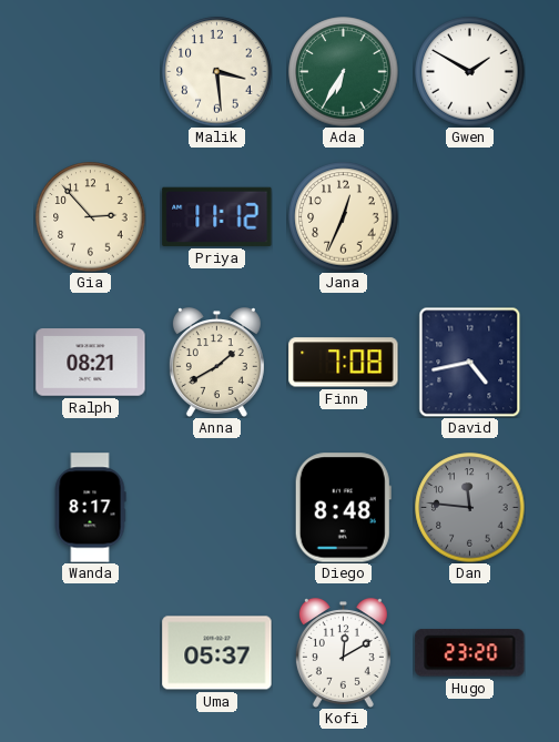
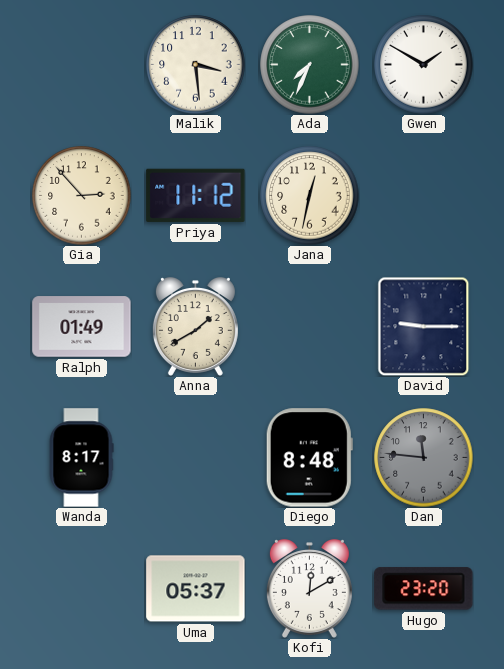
Ada: 6:35 -> 7:34
Jana: 12:34 -> 12:32
Ralph: 08:21 -> 01:49
Finn: 7:08 -> none
David: 4:43 -> 9:15
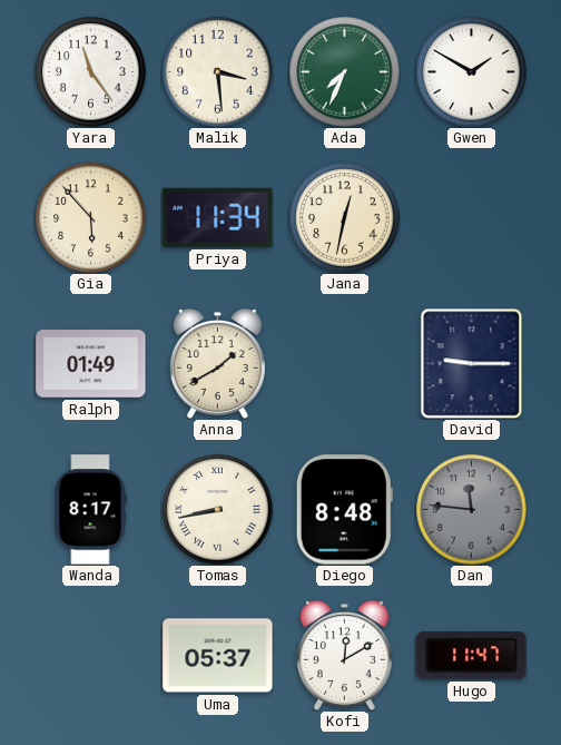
Yara: none -> 11:24
Gia: 2:53 -> 5:53
Priya: 11:12 -> 11:34
Tomas: none -> 8:43
Hugo: 23:20 -> 11:47
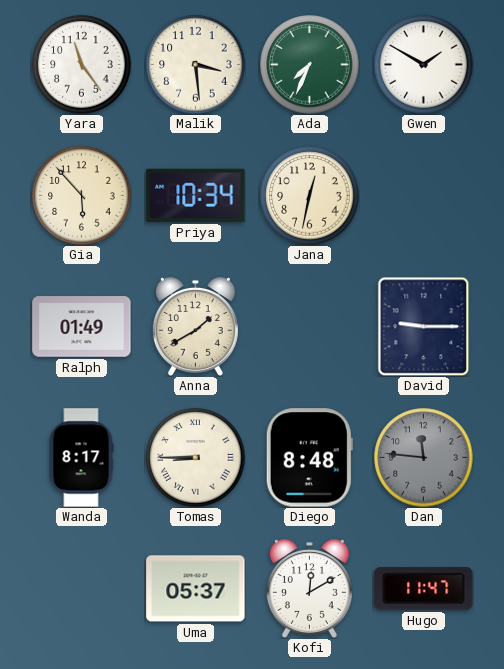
Priya: 11:34 -> 10:34
Tomas: 8:43 -> 8:45
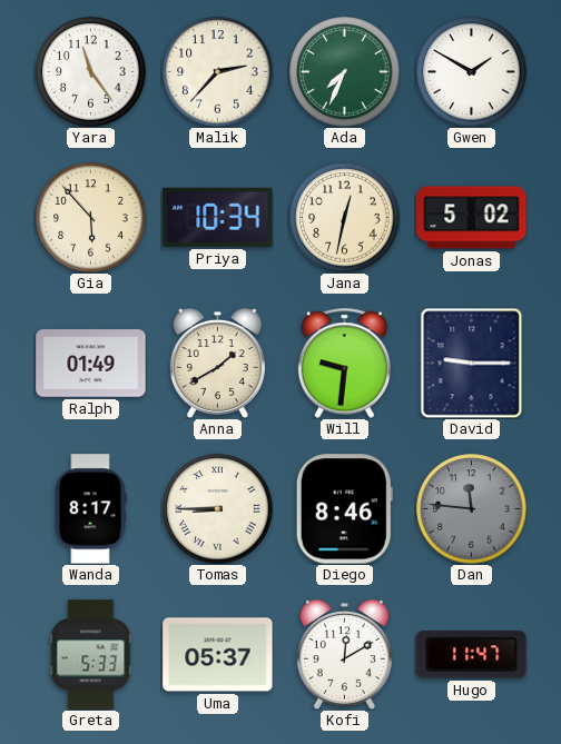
Malik: 3:29 -> 2:37
Jonas: none -> 5:02
Will: none -> 9:31
Diego: 8:48 -> 8:46
Greta: none -> 5:33
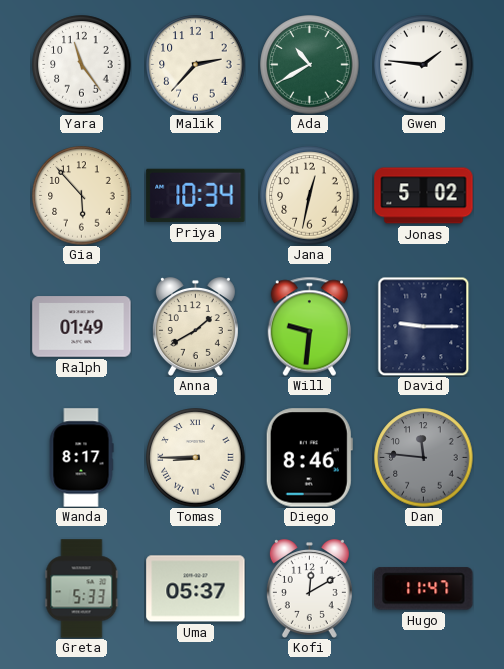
Ada: 7:34 -> 10:40
Gwen: 1:50 -> 1:46
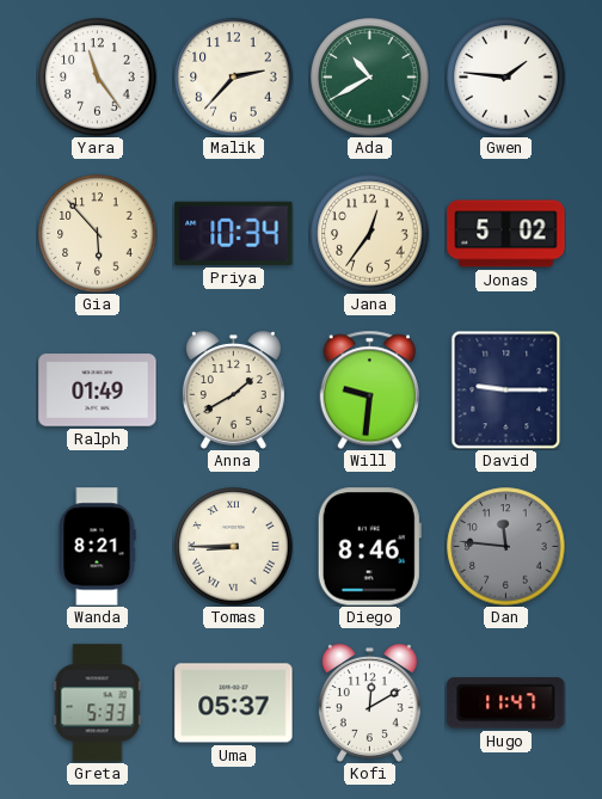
Jana: 12:32 -> 12:36
Wanda: 8:17 -> 8:21
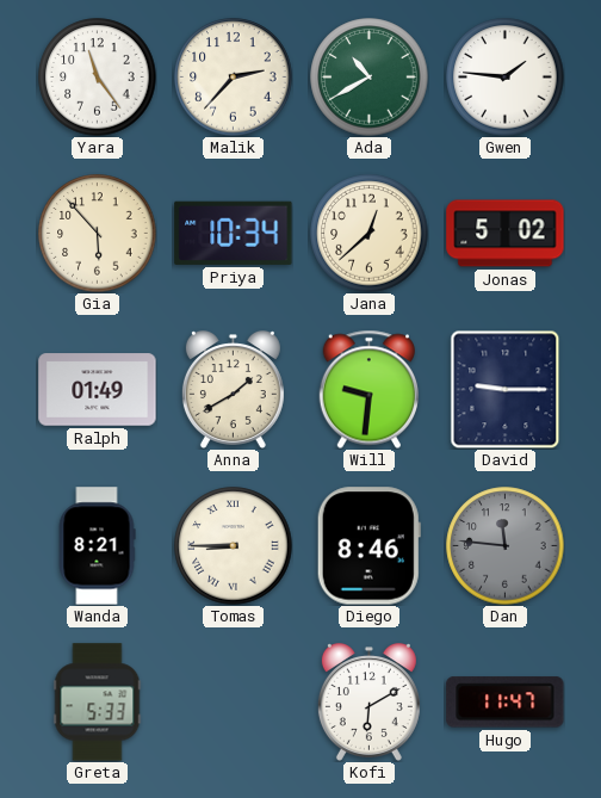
Jana: 12:36 -> 12:38
Uma: 05:37 -> none
Kofi: 12:10 -> 6:10
